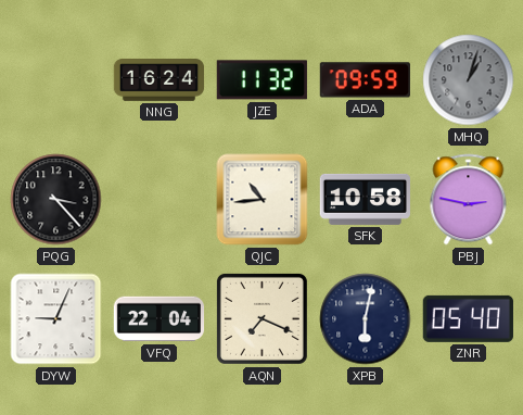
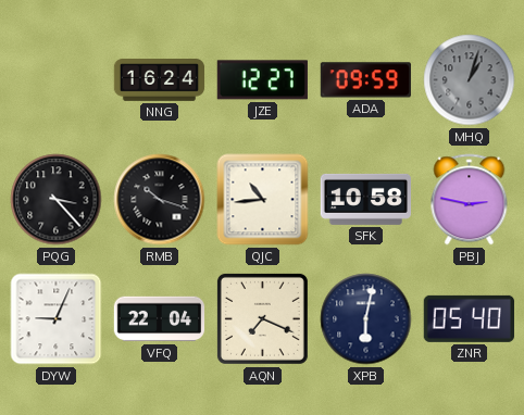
JZE: 11:32 -> 12:27
RMB: none -> 10:18
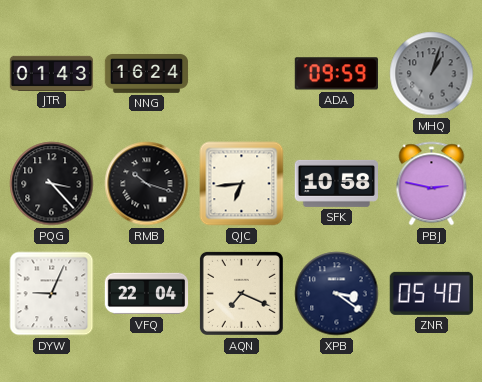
JTR: none -> 01:43
JZE: 12:27 -> none
QJC: 10:44 -> 6:44
XPB: 6:02 -> 3:21
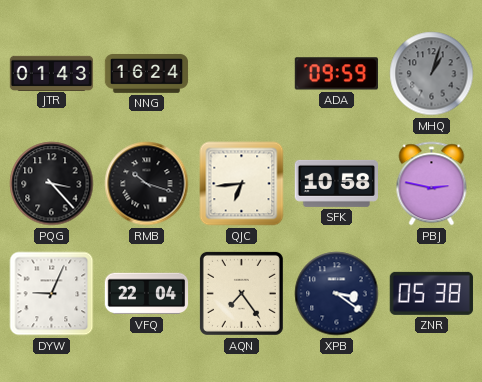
AQN: 7:19 -> 7:24
ZNR: 05:40 -> 05:38
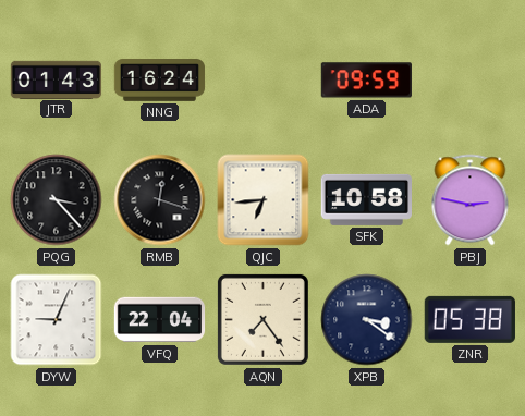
MHQ: 1:03 -> none
RMB: 10:18 -> 12:18
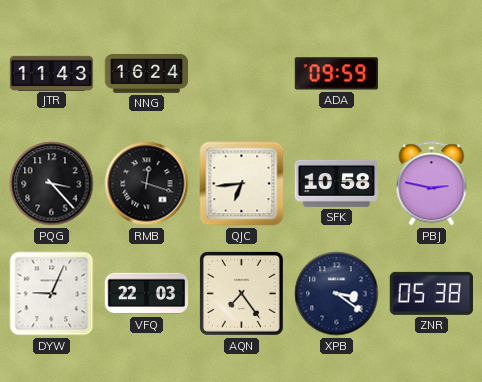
JTR: 01:43 -> 11:43
VFQ: 22:04 -> 22:03
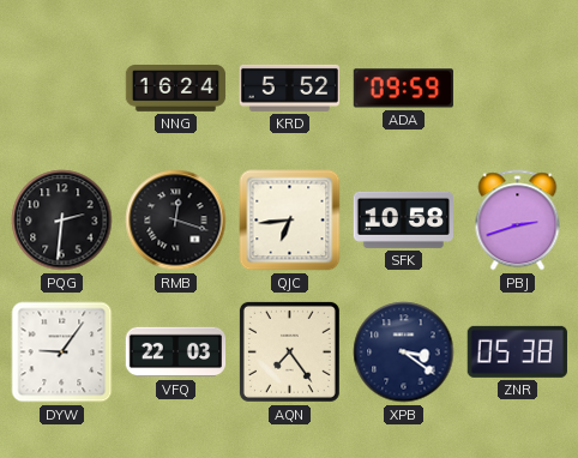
JTR: 11:43 -> none
KRD: none -> 5:52
PQG: 3:23 -> 2:31
PBJ: 2:47 -> 2:42
DYW: 9:04 -> 9:06
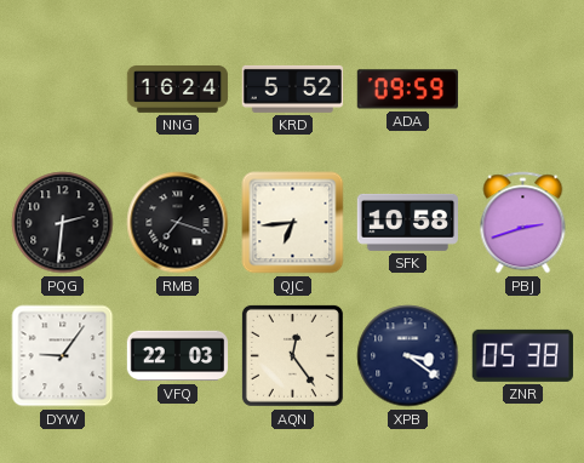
RMB: 12:18 -> 7:18
AQN: 7:24 -> 12:24
